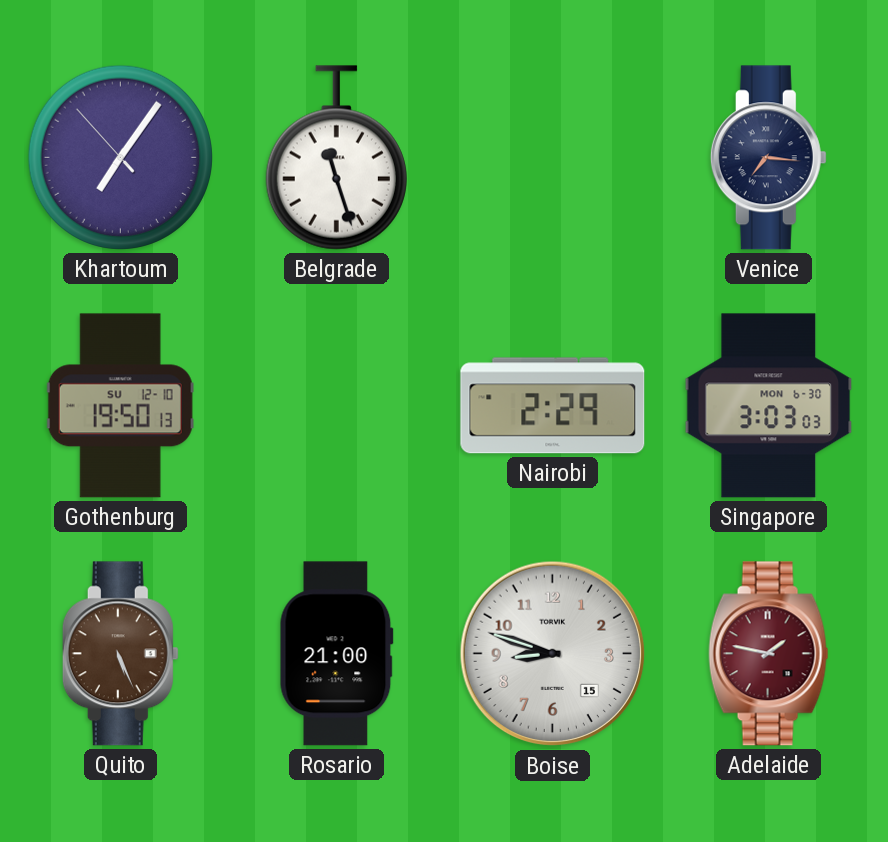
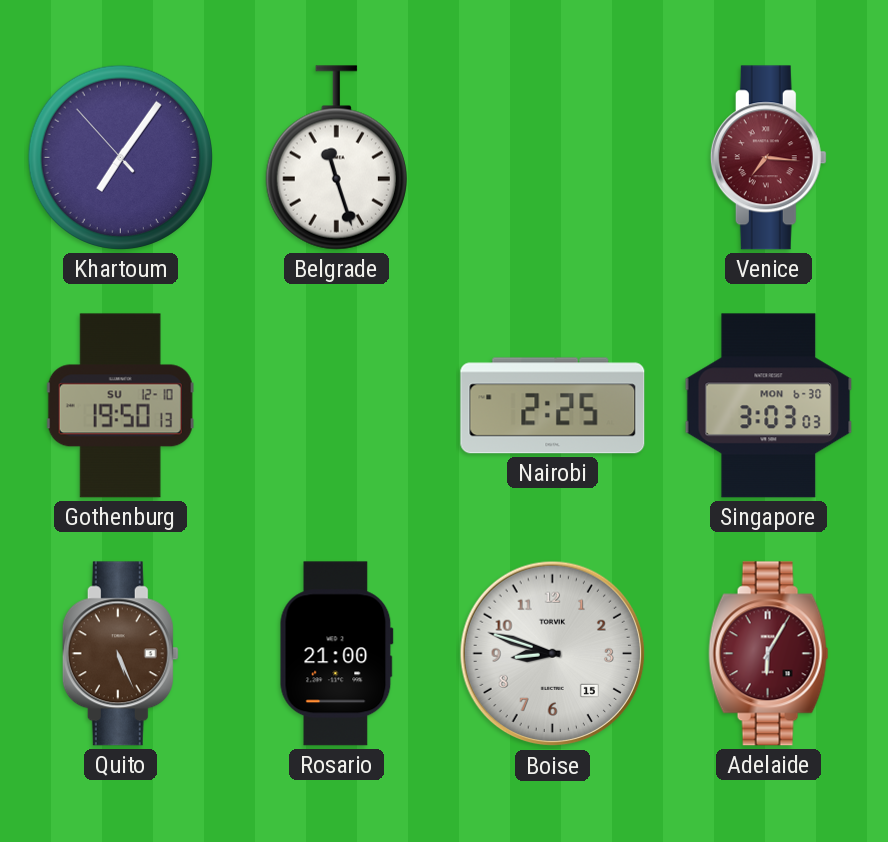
Venice dial: navy -> burgundy
Nairobi: 2:29 -> 2:25
Adelaide: 1:47 -> 6:05
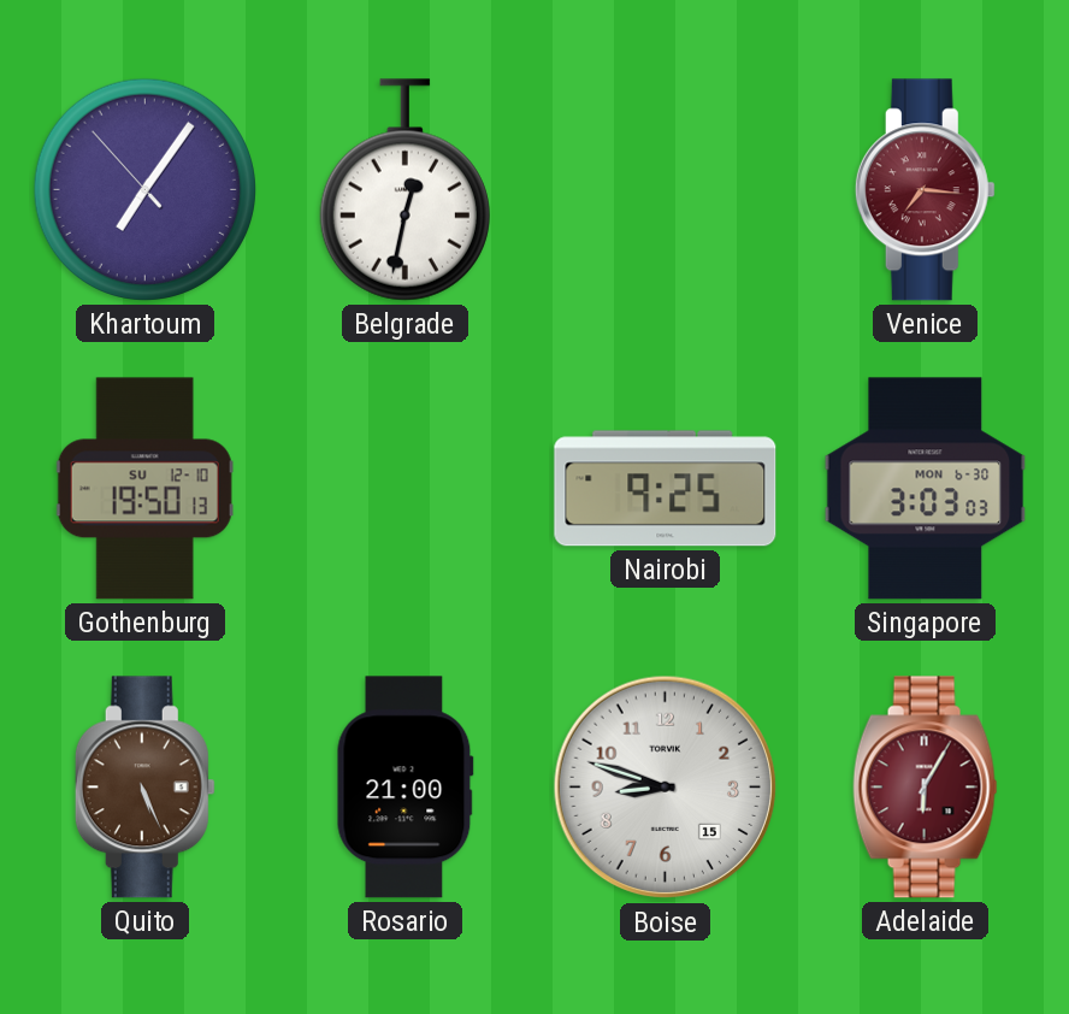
Belgrade: 11:27 -> 12:32
Nairobi: 2:25 -> 9:25
